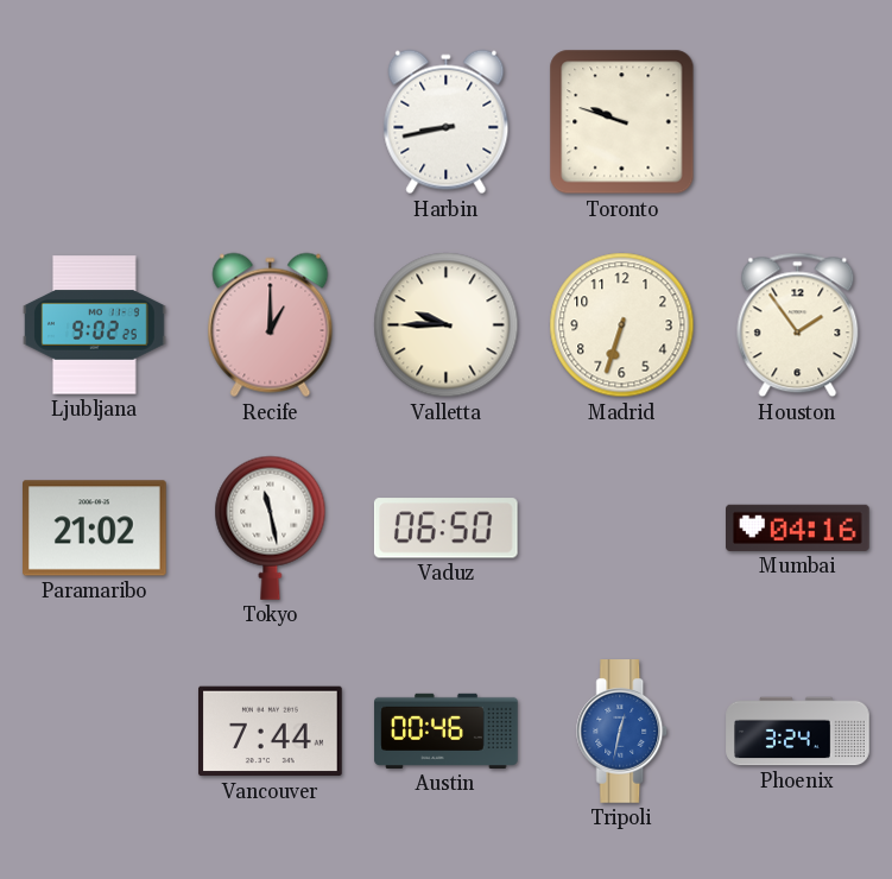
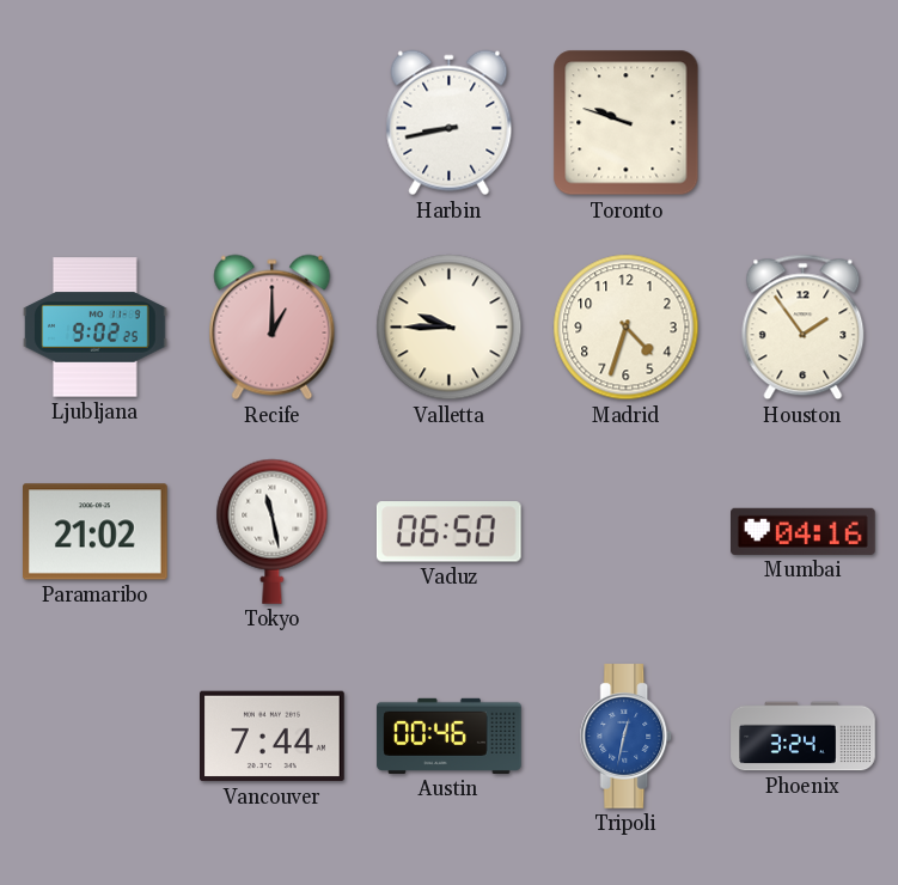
Madrid: 6:33 -> 4:33
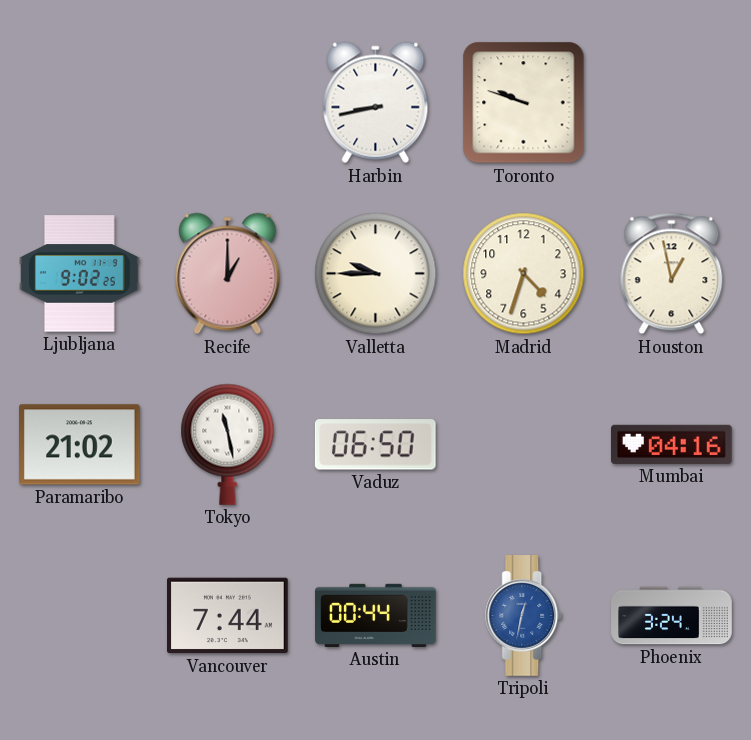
Houston: 1:54 -> 12:58
Austin: 00:46 -> 00:44
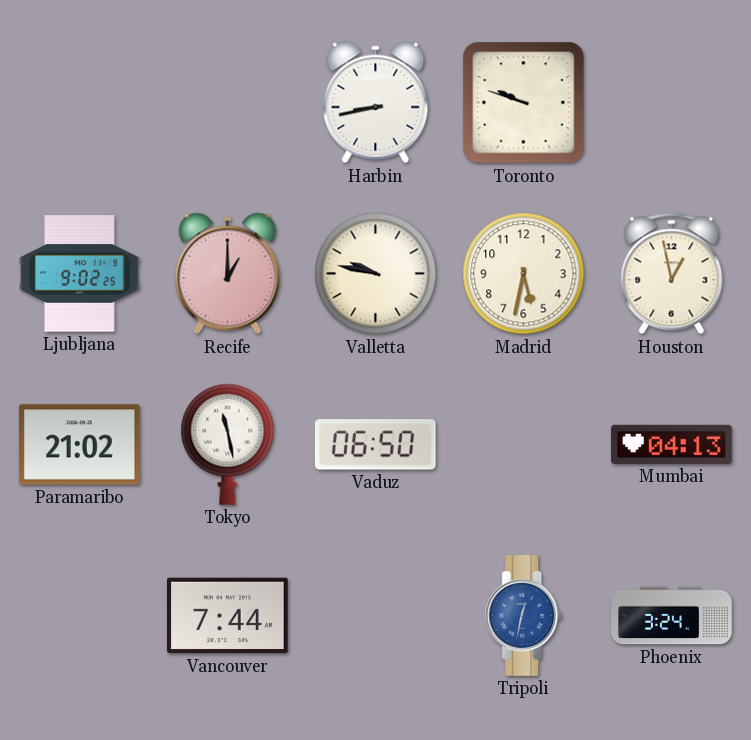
Valletta: 9:45 -> 9:47
Madrid: 4:33 -> 5:32
Mumbai: 04:16 -> 04:13
Austin: 00:44 -> none
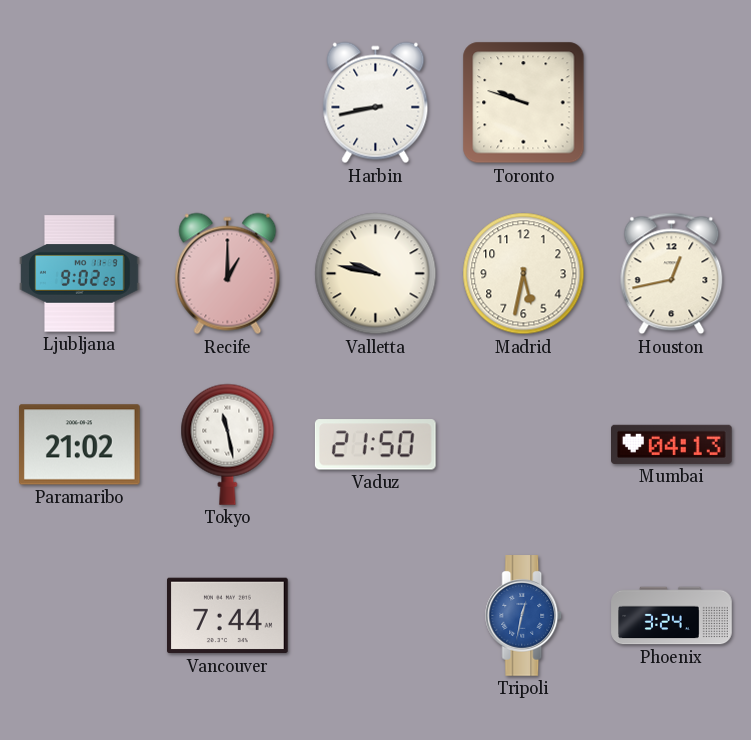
Houston: 12:58 -> 12:43
Vaduz: 06:50 -> 21:50
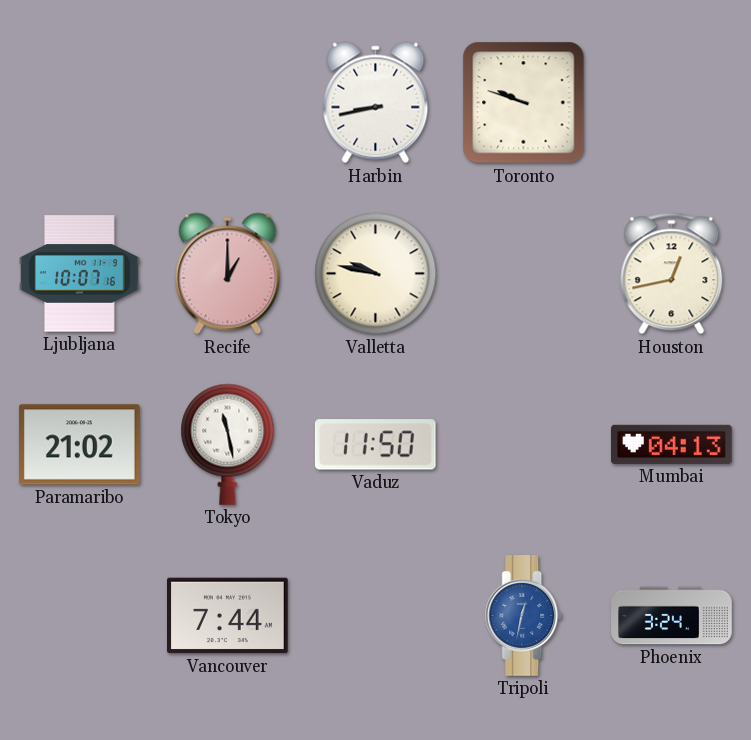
Ljubljana: 9:02 -> 10:07
Madrid: 5:32 -> none
Vaduz: 21:50 -> 11:50
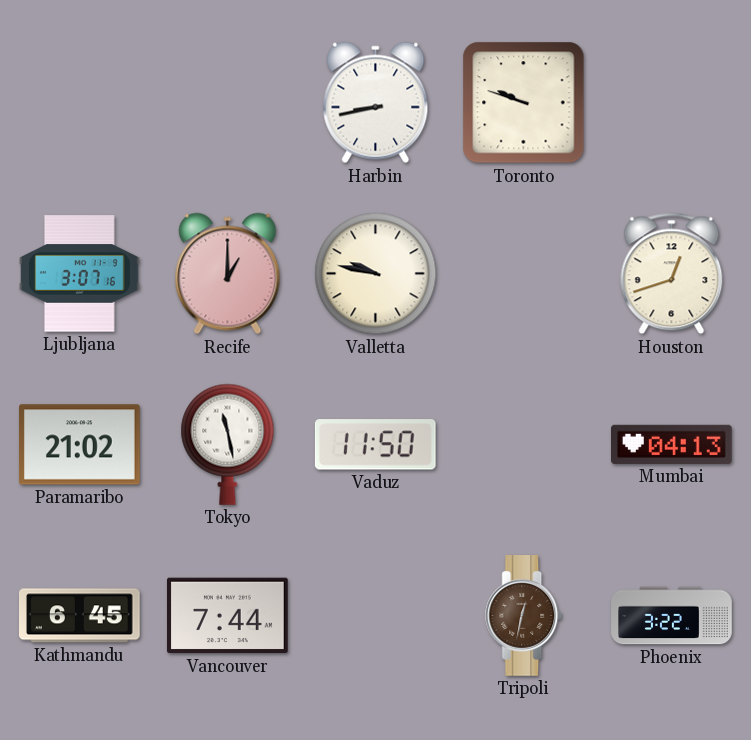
Ljubljana: 10:07 -> 3:07
Houston: 12:43 -> 12:42
Kathmandu: none -> 6:45
Tripoli dial: blue -> brown
Phoenix: 3:24 -> 3:22
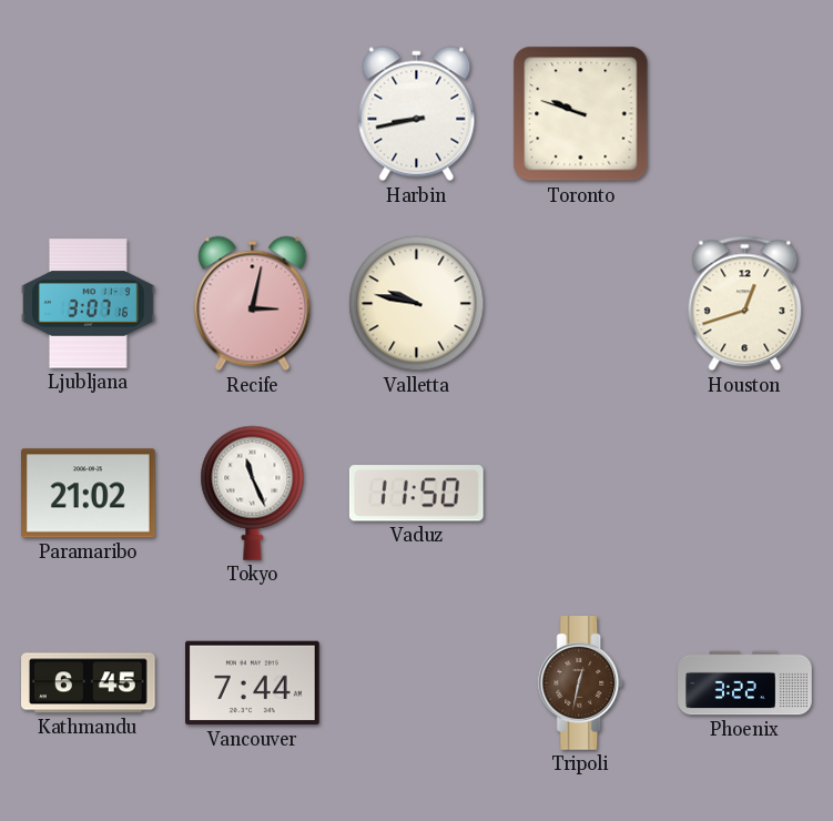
Recife: 1:00 -> 3:02
Tokyo: 11:28 -> 11:26
Mumbai: 04:13 -> none
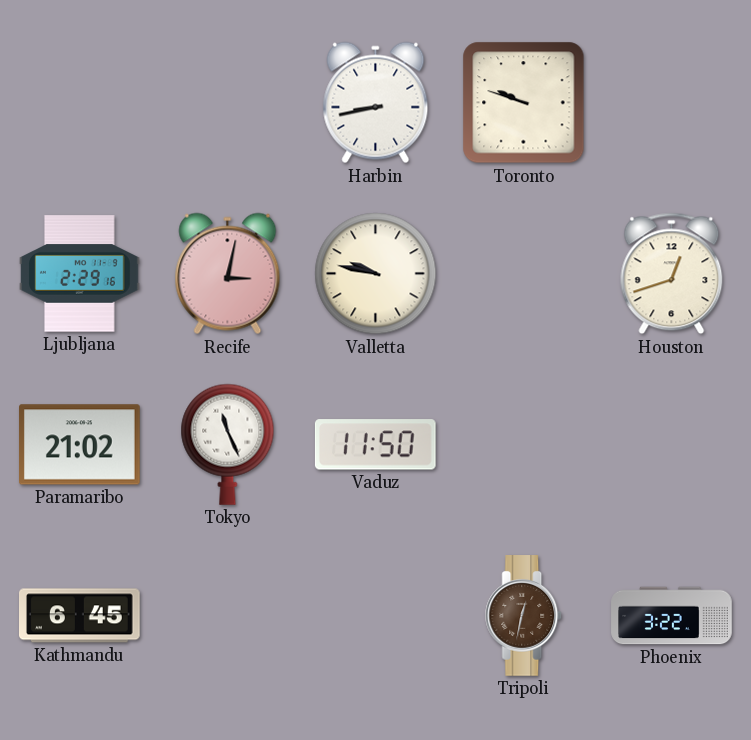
Ljubljana: 3:07 -> 2:29
Vancouver: 7:44 -> none
